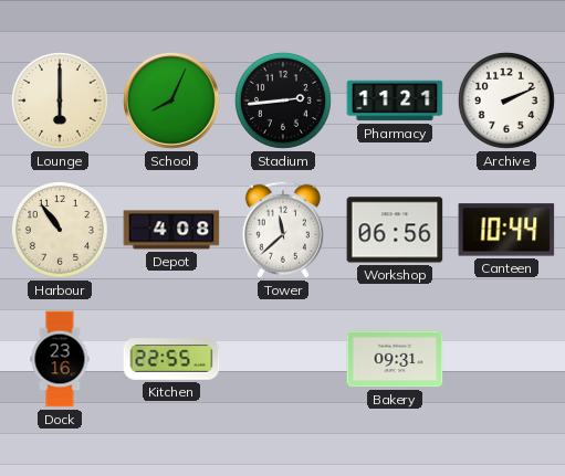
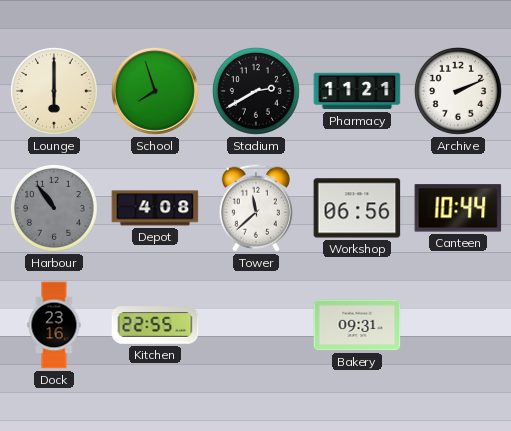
School: 8:04 -> 7:57
Stadium: 2:44 -> 2:40
Harbour dial: cream -> grey
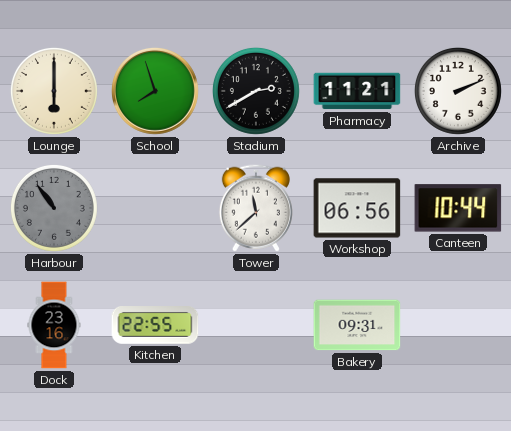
Depot: 4:08 -> none
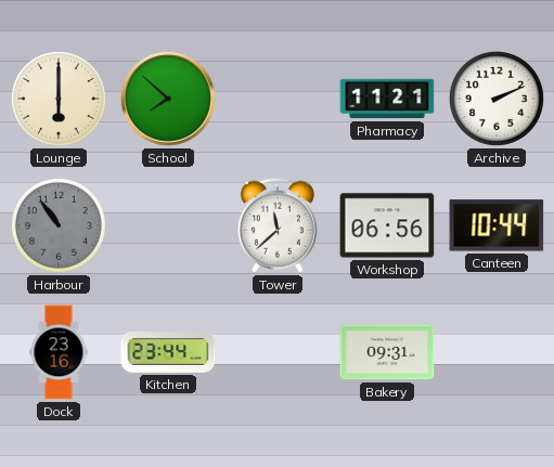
School: 7:57 -> 7:52
Stadium: 2:40 -> none
Kitchen: 22:55 -> 23:44
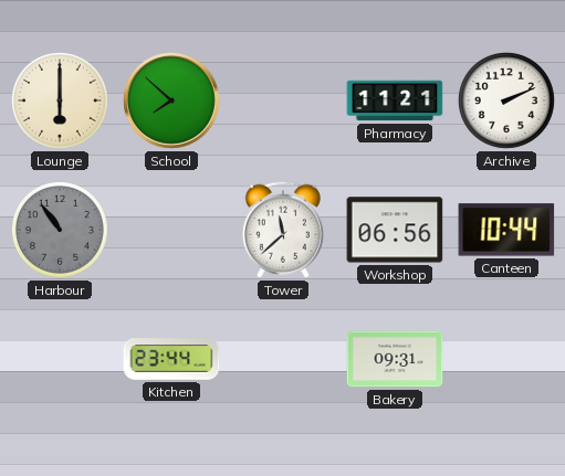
Dock: 23:16 -> none
